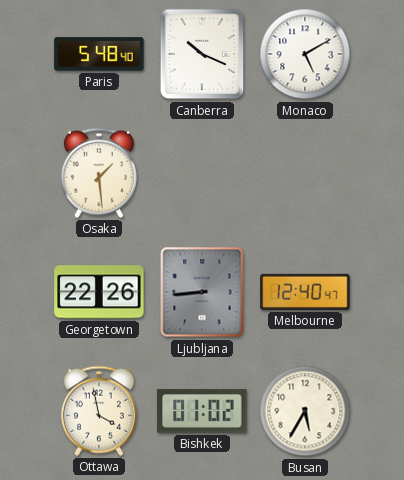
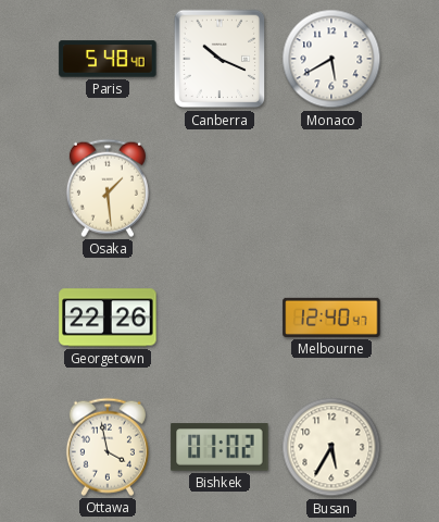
Monaco: 5:10 -> 5:40
Ljubljana: 8:44 -> none
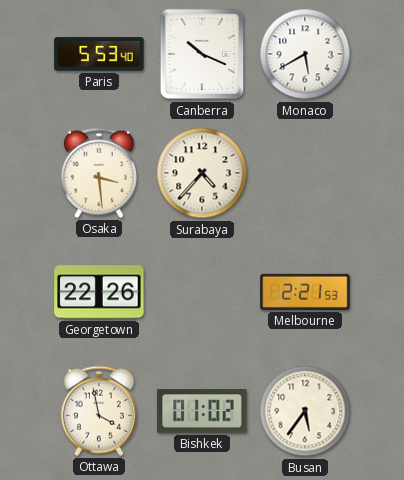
Paris: 5:48 -> 5:53
Osaka: 1:29 -> 3:29
Surabaya: none -> 4:37
Melbourne: 12:40 -> 2:21
Busan: 5:35 -> 5:36
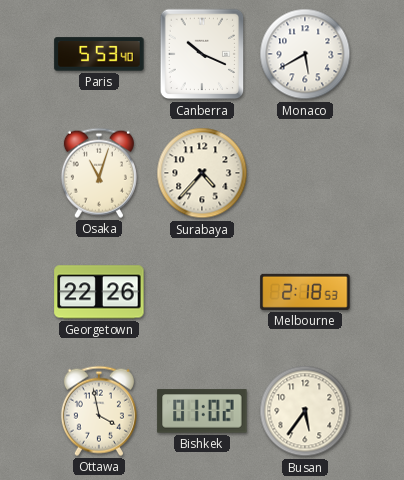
Osaka: 3:29 -> 11:03
Melbourne: 2:21 -> 2:18
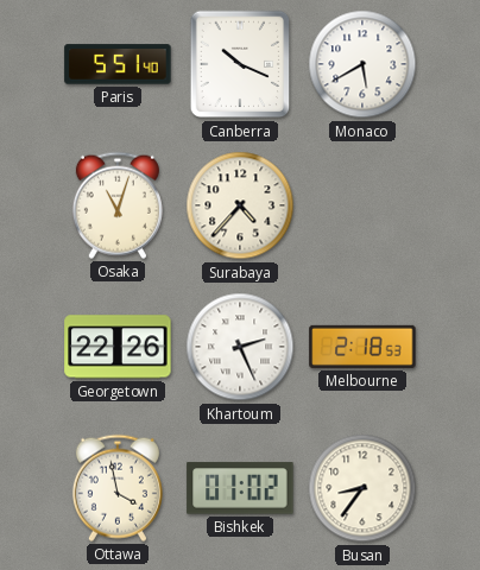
Paris: 5:53 -> 5:51
Khartoum: none -> 2:26
Busan: 5:36 -> 8:36
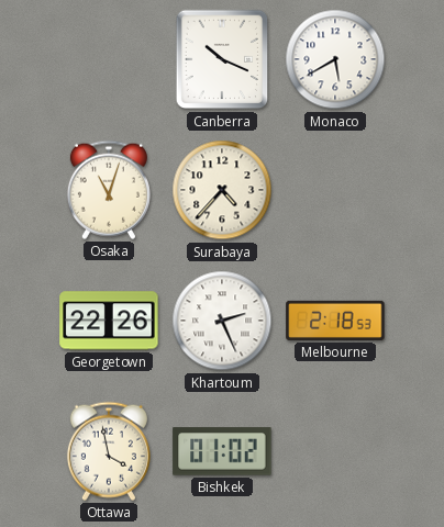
Paris: 5:51 -> none
Busan: 8:36 -> none
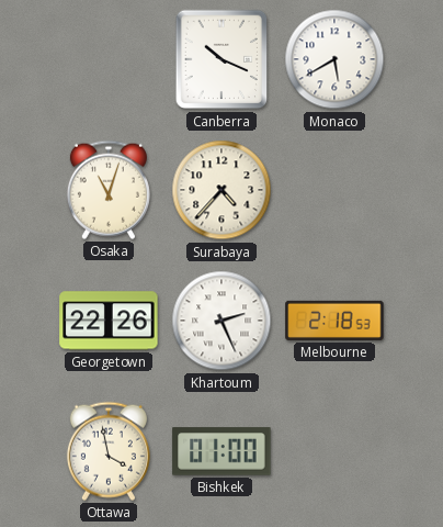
Bishkek: 01:02 -> 01:00
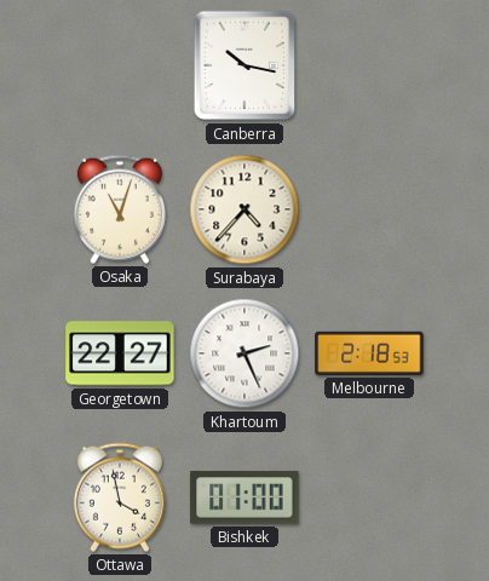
Canberra: 10:19 -> 10:17
Monaco: 5:40 -> none
Georgetown: 22:26 -> 22:27
